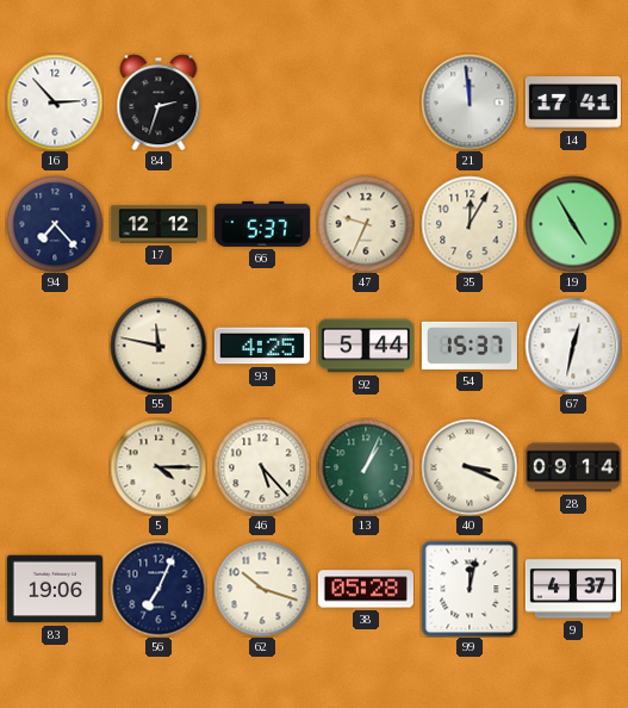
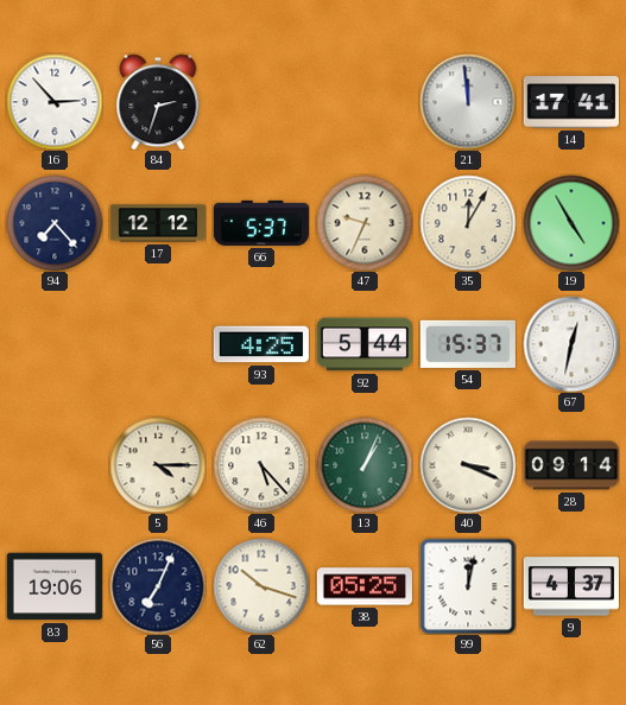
55: 11:47 -> none
38: 05:28 -> 05:25
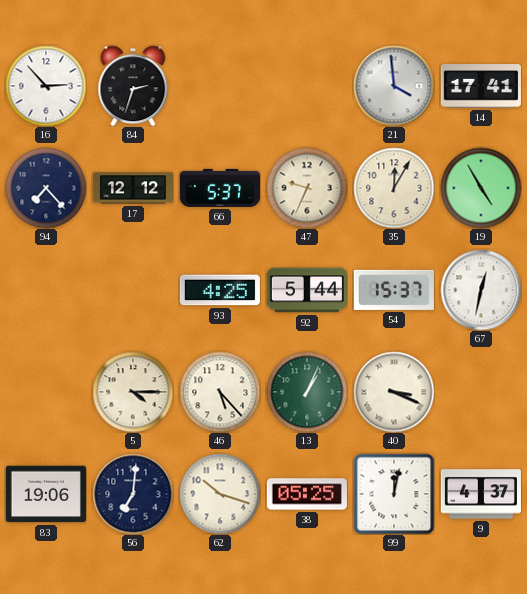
21: 11:59 -> 3:59
28: 09:14 -> none
56: 7:04 -> 7:01
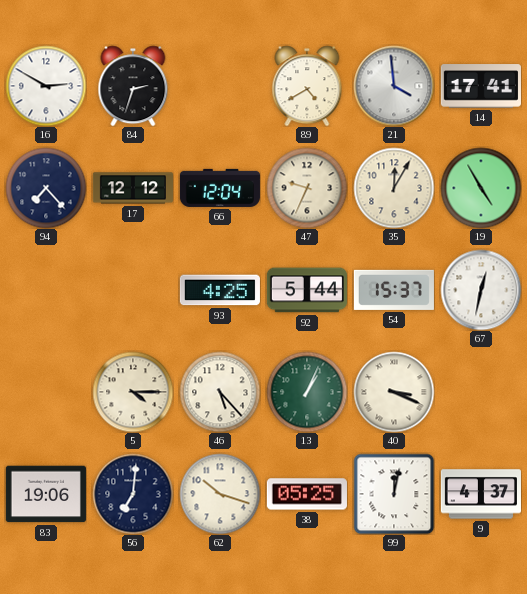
16: 2:53 -> 2:50
89: none -> 4:40
66: 5:37 -> 12:04
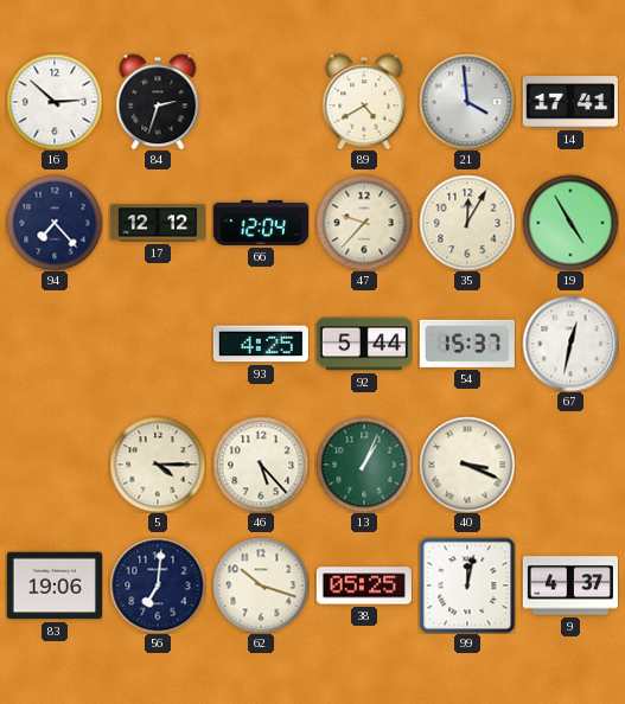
16: 2:50 -> 2:52
47: 9:34 -> 9:37
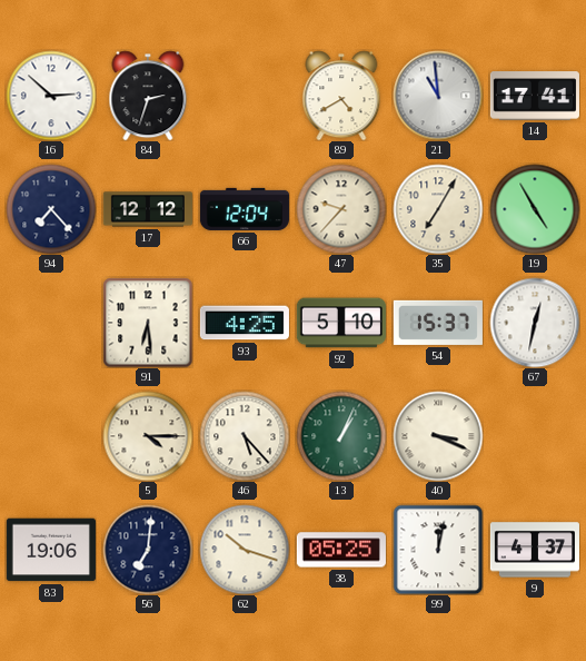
21: 3:59 -> 10:59
35: 12:05 -> 7:05
91: none -> 6:29
92: 5:44 -> 5:10
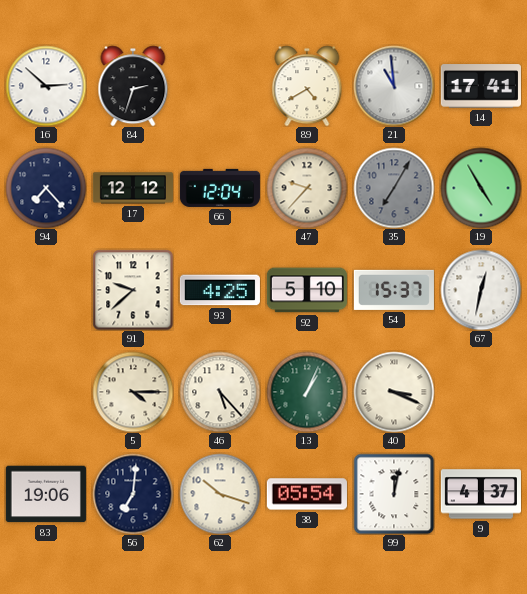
35 dial: cream -> grey
91: 6:29 -> 9:38
38: 05:25 -> 05:54
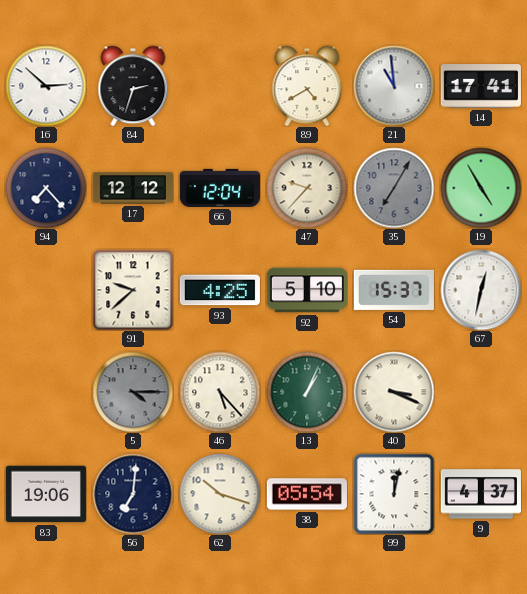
5 dial: cream -> grey
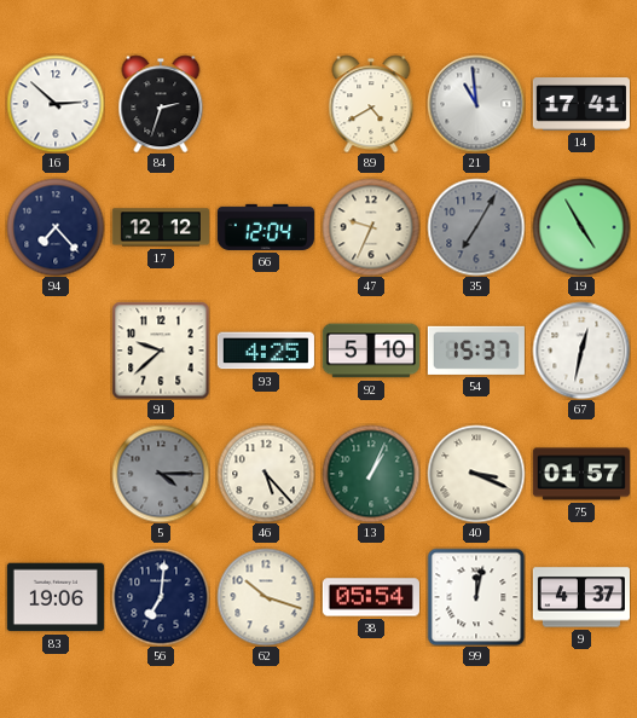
47: 9:37 -> 9:34
75: none -> 01:57
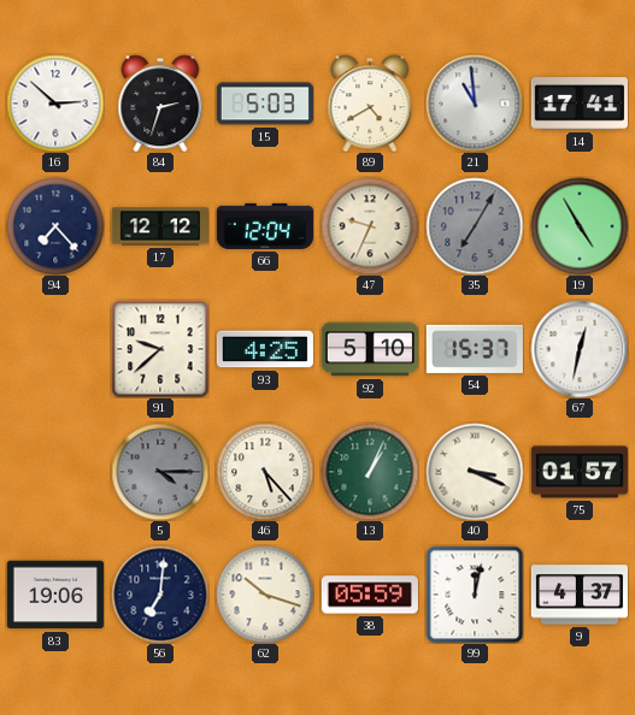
15: none -> 5:03
38: 05:54 -> 05:59
